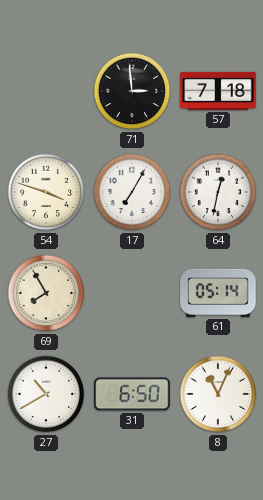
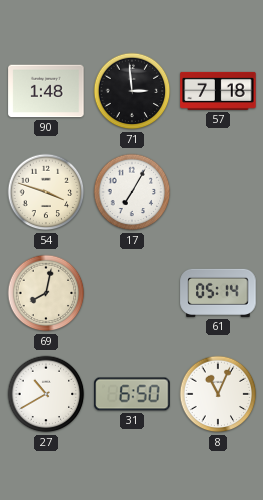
90: none -> 1:48
64: 12:32 -> none
69: 7:55 -> 8:02
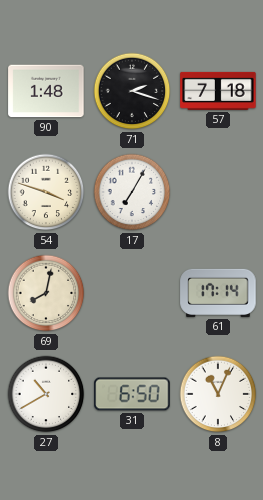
71: 2:59 -> 2:18
61: 05:14 -> 17:14
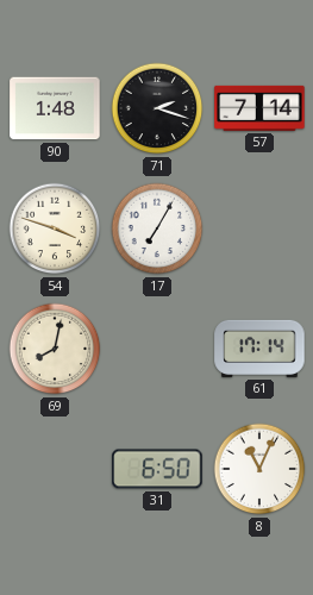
57: 7:18 -> 7:14
27: 10:40 -> none
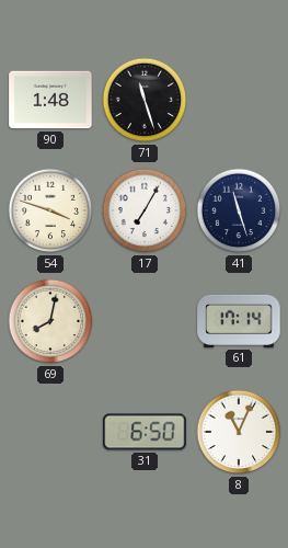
71: 2:18 -> 11:27
57: 7:14 -> none
41: none -> 11:27
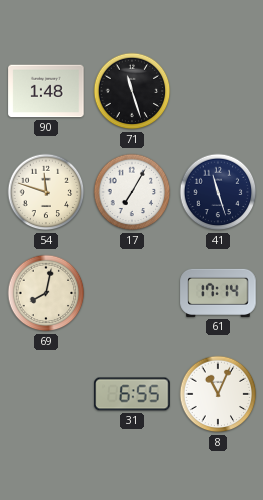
54: 3:48 -> 11:48
31: 6:50 -> 6:55
